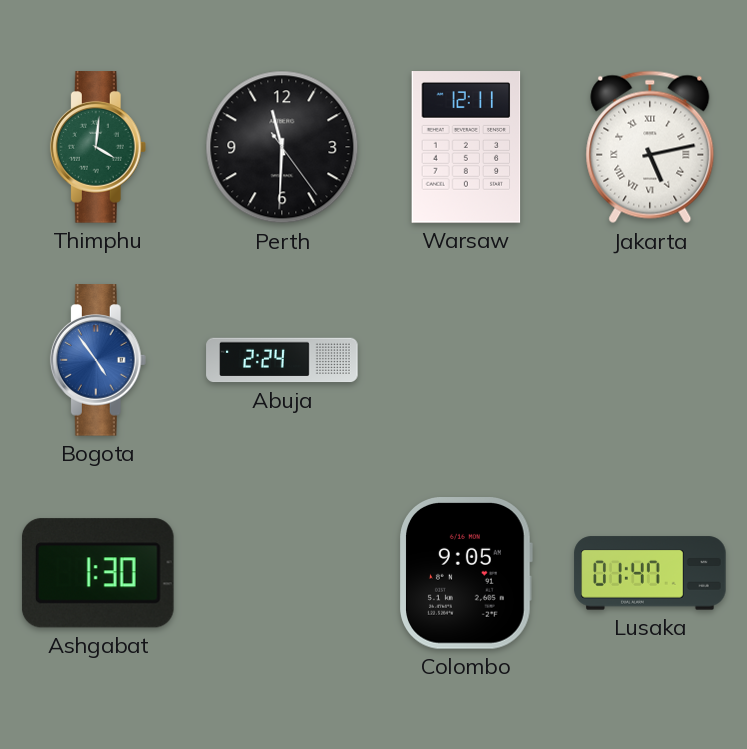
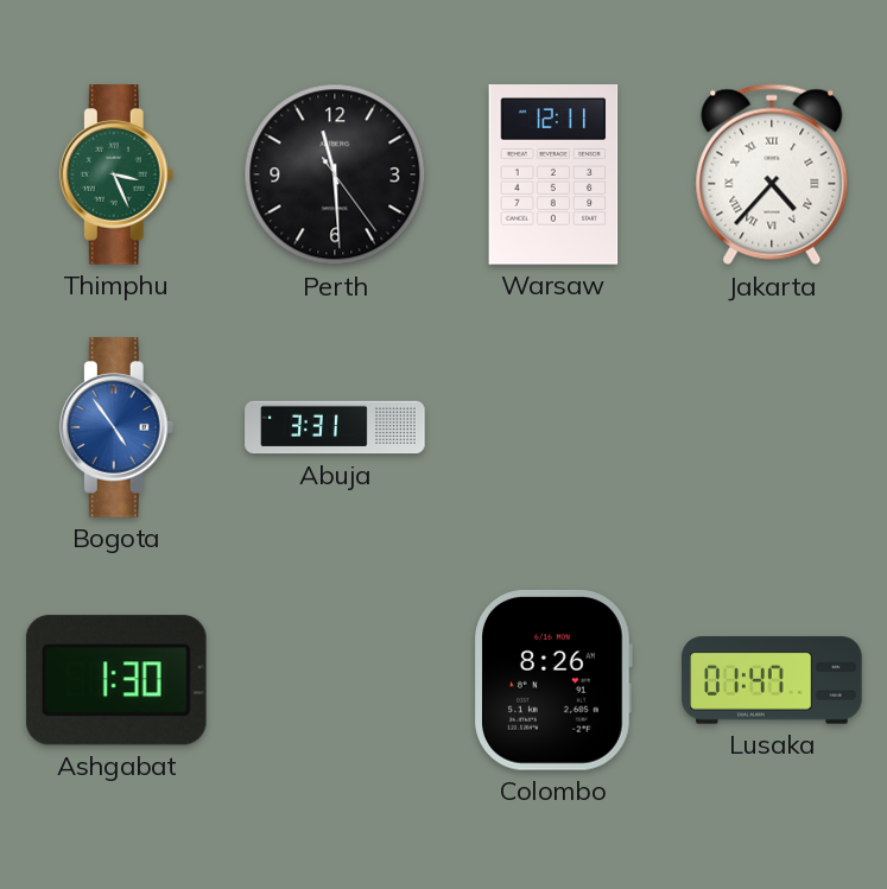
Thimphu: 4:01 -> 3:26
Perth: 11:30 -> 11:29
Jakarta: 5:13 -> 4:37
Abuja: 2:24 -> 3:31
Colombo: 9:05 -> 8:26
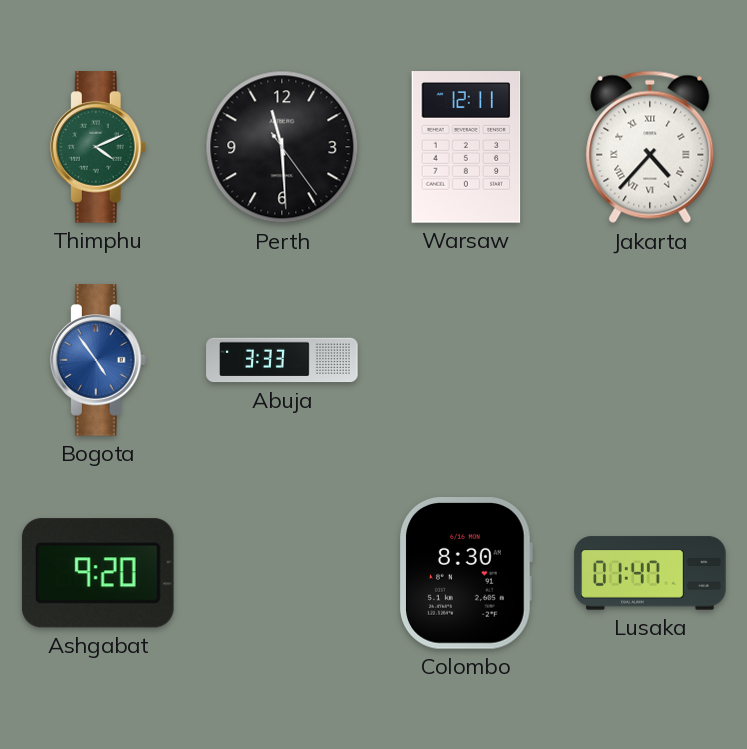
Thimphu: 3:26 -> 4:11
Abuja: 3:31 -> 3:33
Ashgabat: 1:30 -> 9:20
Colombo: 8:26 -> 8:30
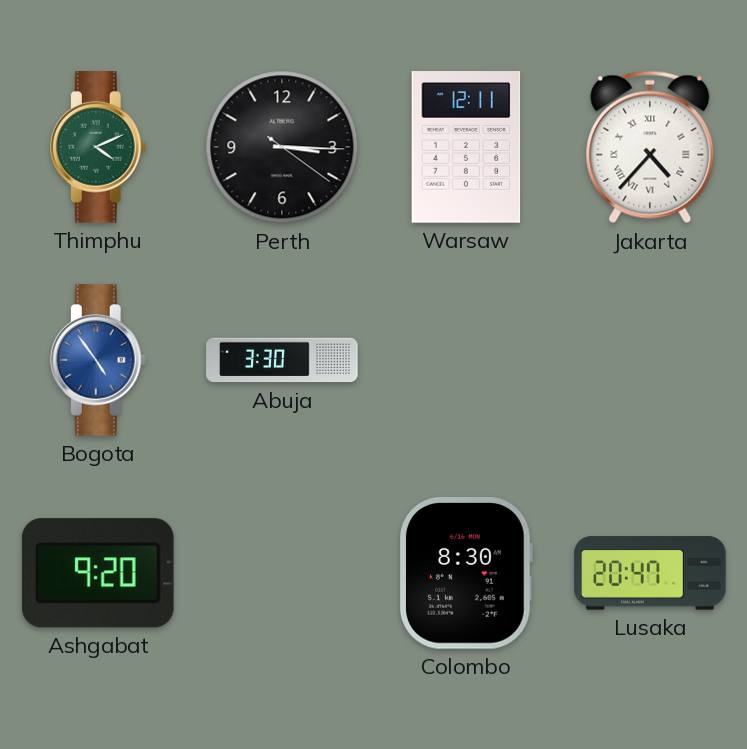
Perth: 11:29 -> 3:15
Abuja: 3:33 -> 3:30
Lusaka: 01:47 -> 20:47
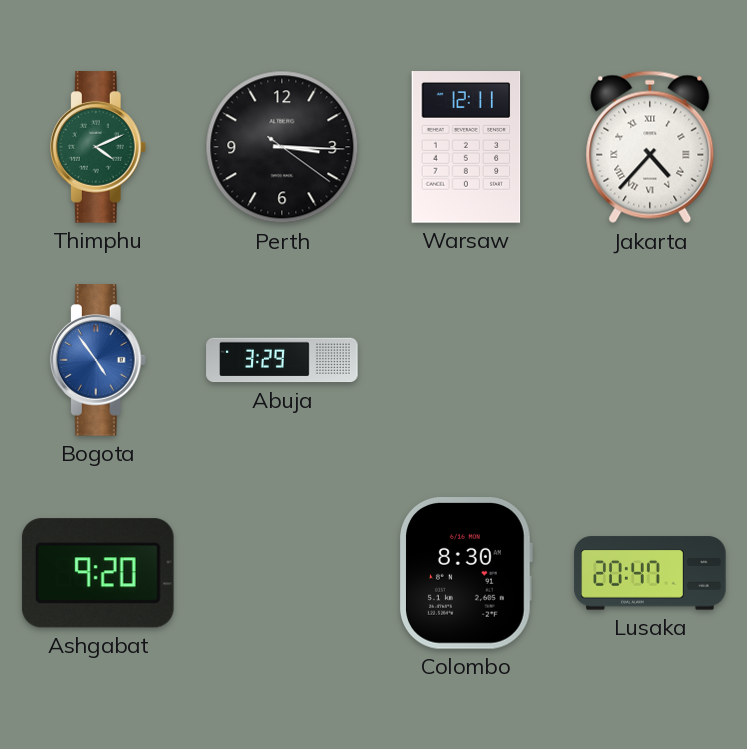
Abuja: 3:30 -> 3:29
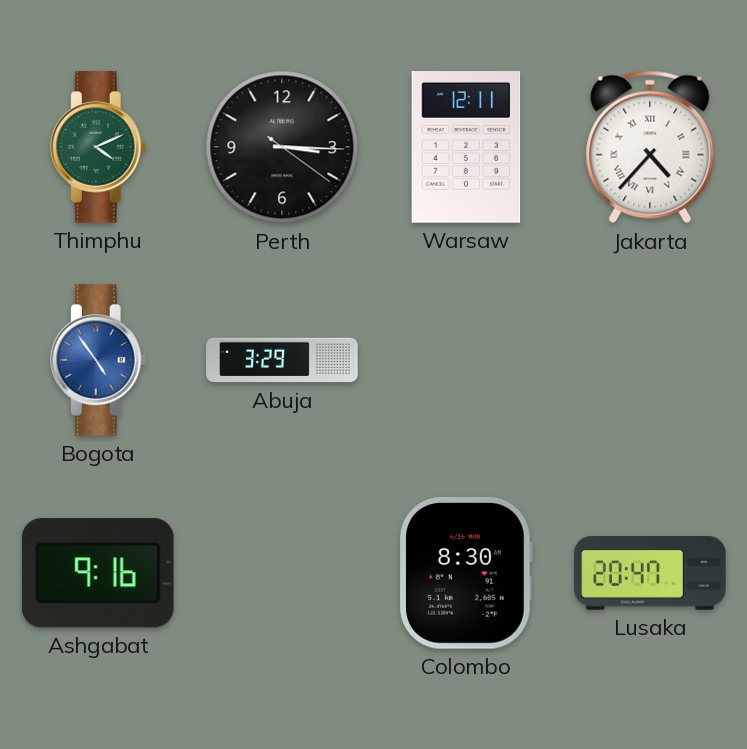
Ashgabat: 9:20 -> 9:16
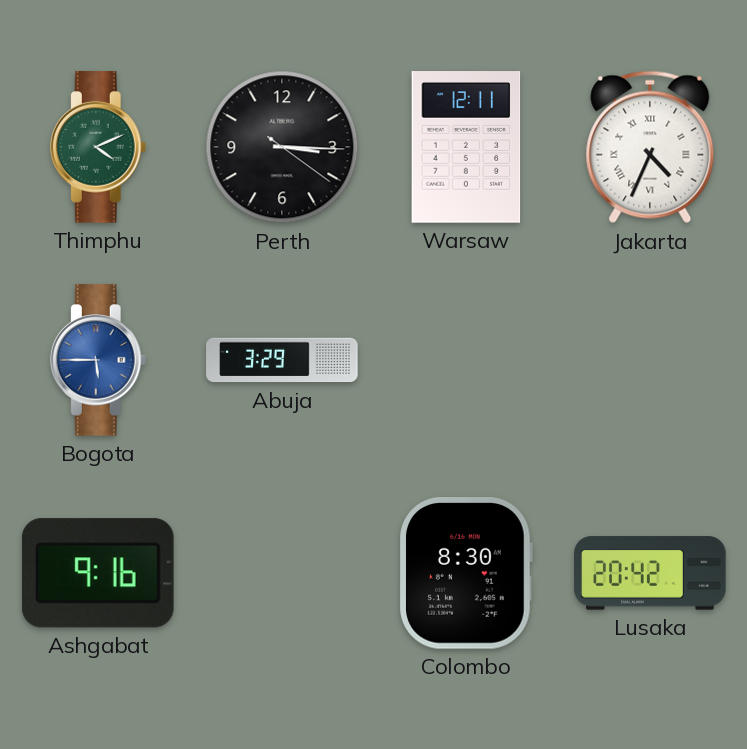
Jakarta: 4:37 -> 4:34
Bogota: 4:54 -> 5:45
Lusaka: 20:47 -> 20:42
